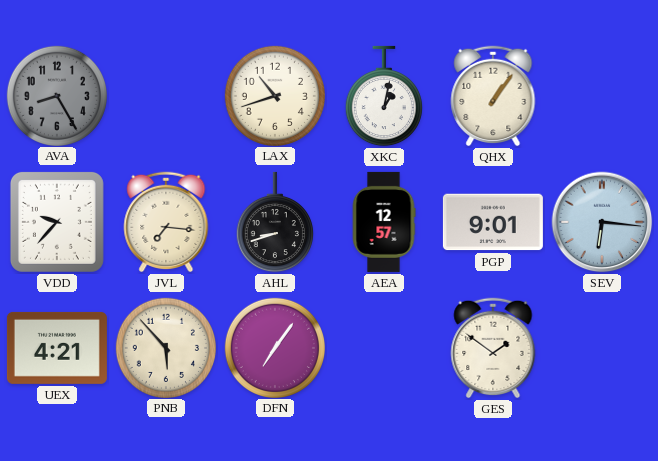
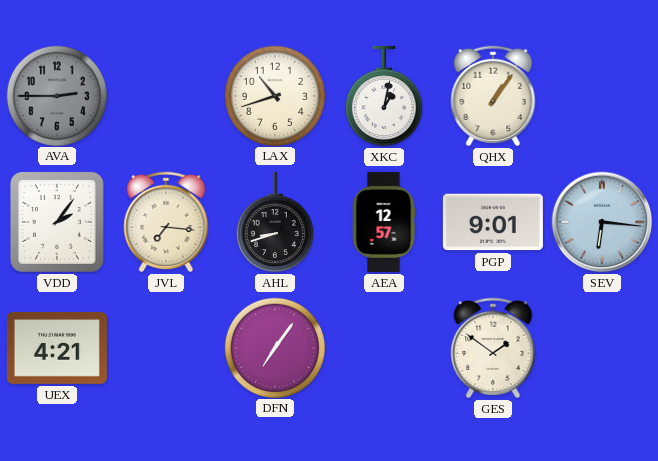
AVA: 8:25 -> 2:45
VDD: 9:37 -> 2:06
PNB: 5:53 -> none
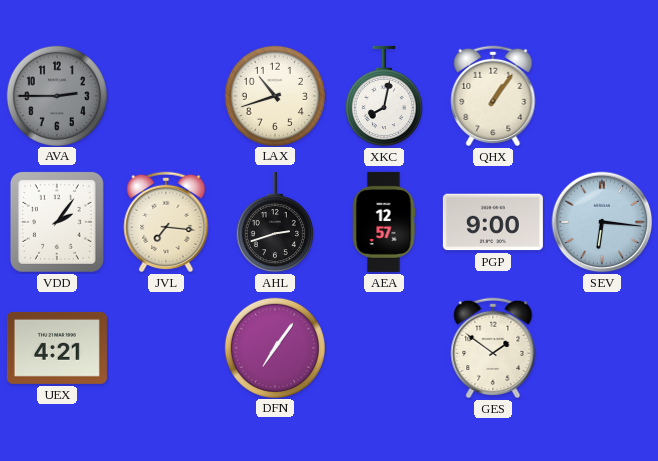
XKC: 1:02 -> 8:02
AHL: 8:42 -> 2:42
PGP: 9:01 -> 9:00
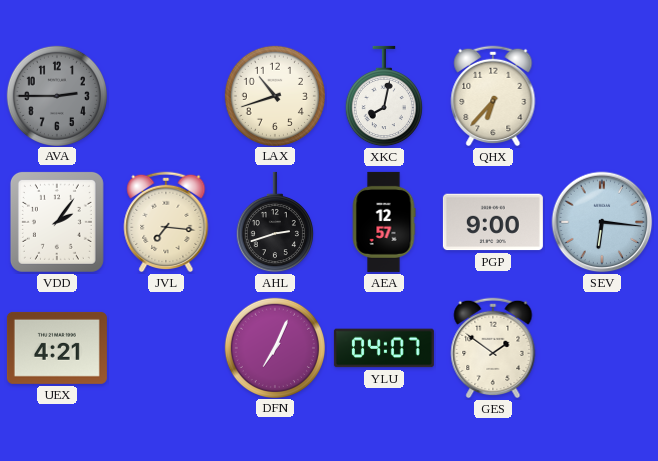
QHX: 1:06 -> 6:37
DFN: 7:06 -> 7:04
YLU: none -> 04:07
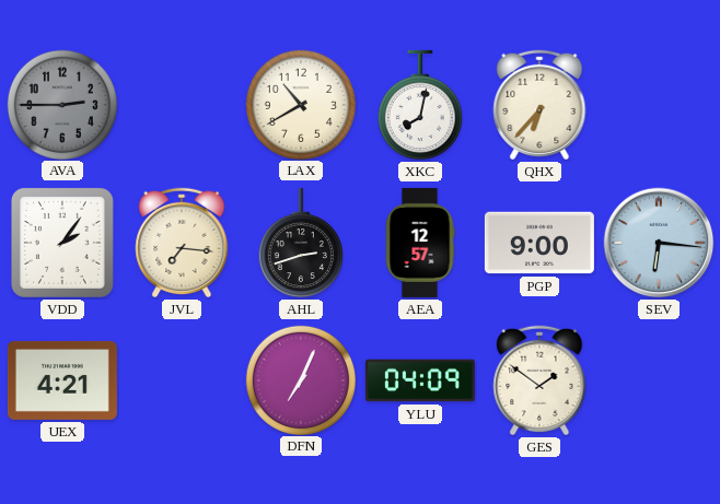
LAX: 10:42 -> 10:40
YLU: 04:07 -> 04:09
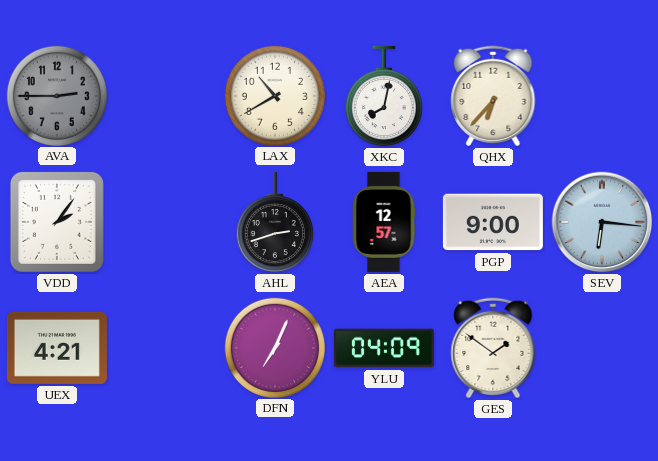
JVL: 7:16 -> none
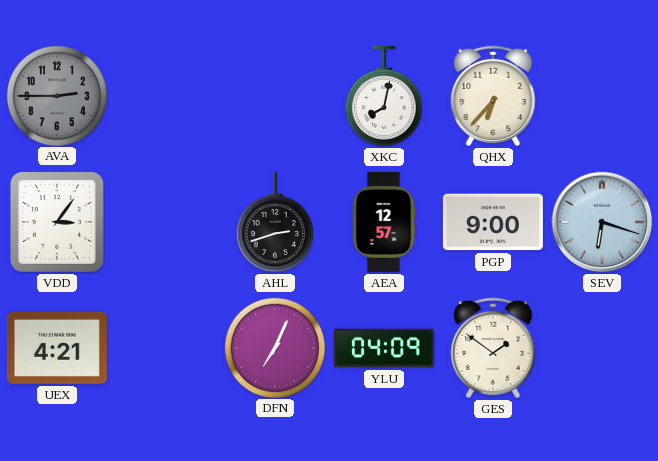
LAX: 10:40 -> none
VDD: 2:06 -> 3:06
SEV: 6:16 -> 6:18
